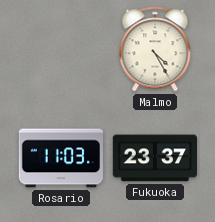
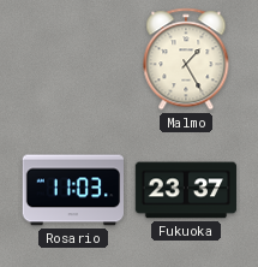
Malmo: 4:25 -> 1:25
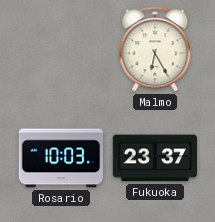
Malmo: 1:25 -> 6:25
Rosario: 11:03 -> 10:03
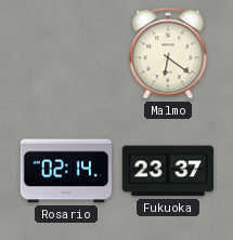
Malmo: 6:25 -> 6:21
Rosario: 10:03 -> 02:14
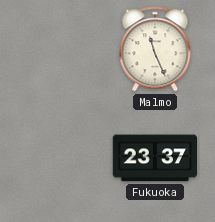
Malmo: 6:21 -> 11:26
Rosario: 02:14 -> none
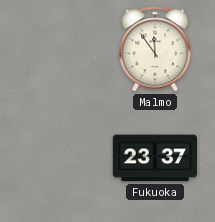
Malmo: 11:26 -> 11:54
